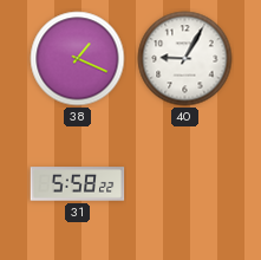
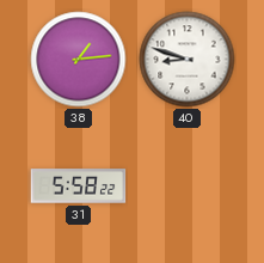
38: 1:19 -> 1:14
40: 9:05 -> 8:48
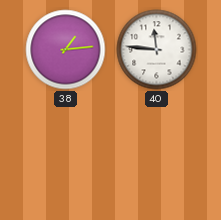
40: 8:48 -> 11:46
31: 5:58 -> none
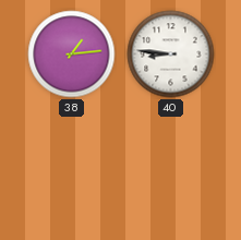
40: 11:46 -> 8:46
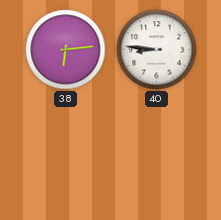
38: 1:14 -> 6:14
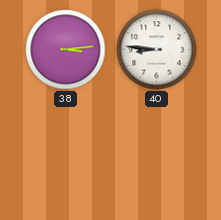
38: 6:14 -> 3:14
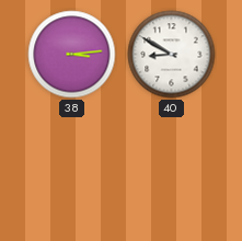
40: 8:46 -> 8:50
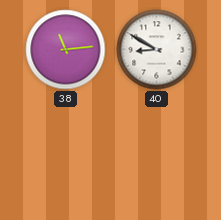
38: 3:14 -> 11:14
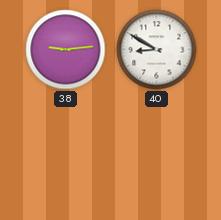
38: 11:14 -> 9:14
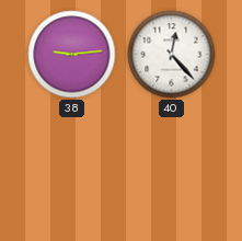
40: 8:50 -> 12:23
